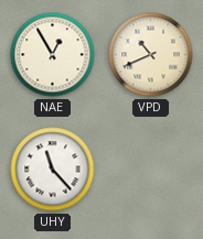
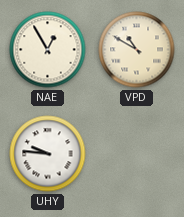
VPD: 10:41 -> 10:50
UHY: 11:23 -> 9:46
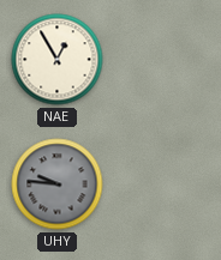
VPD: 10:50 -> none
UHY dial: white -> grey
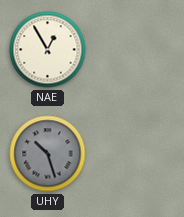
UHY: 9:46 -> 10:27
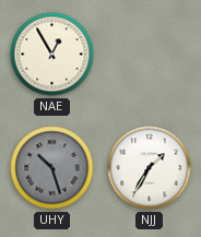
NJJ: none -> 1:35
